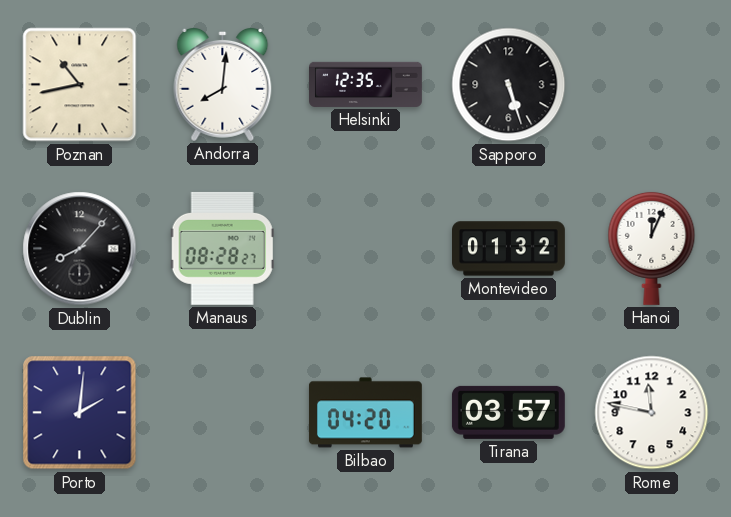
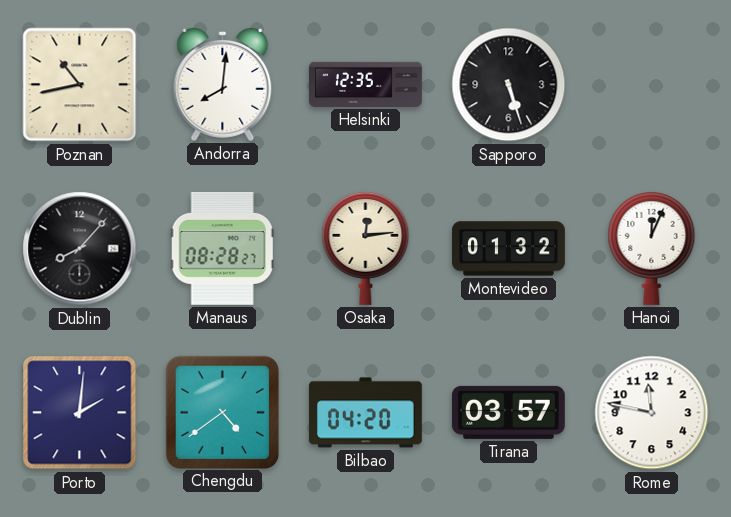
Osaka: none -> 12:14
Chengdu: none -> 4:39
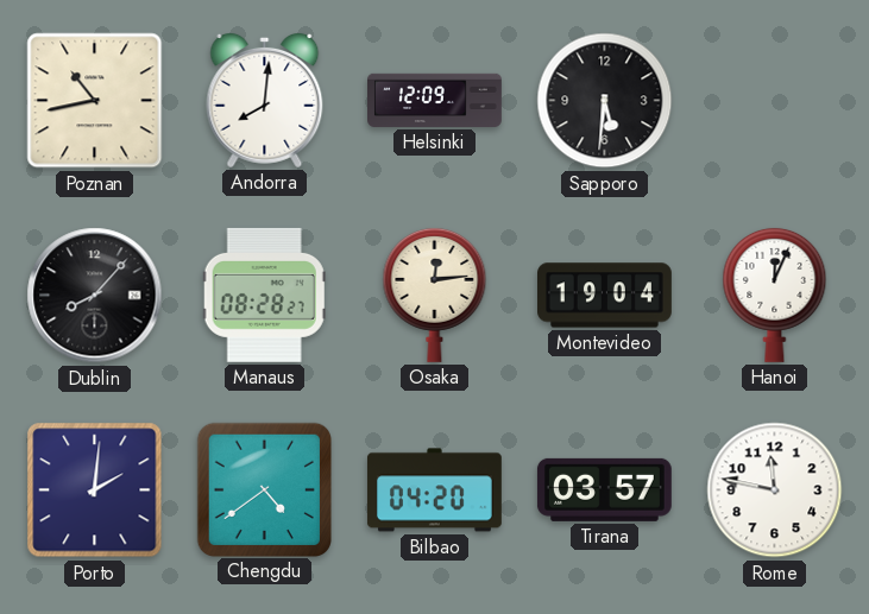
Helsinki: 12:35 -> 12:09
Sapporo: 5:27 -> 5:31
Montevideo: 01:32 -> 19:04
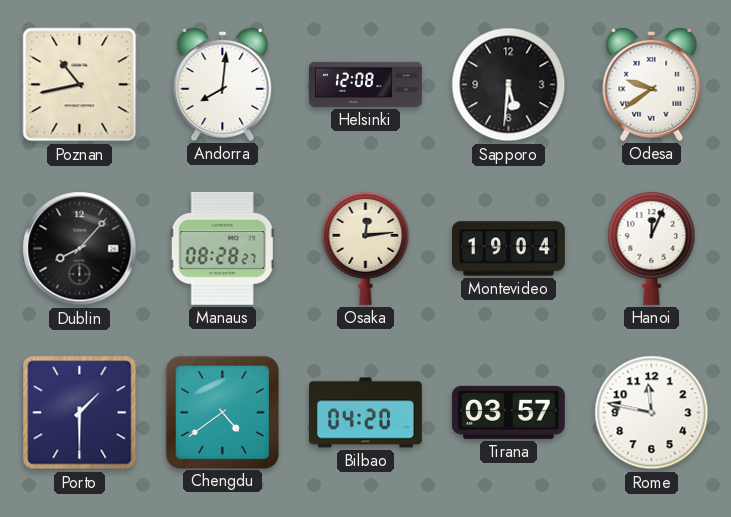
Helsinki: 12:09 -> 12:08
Odesa: none -> 9:39
Porto: 2:01 -> 1:30
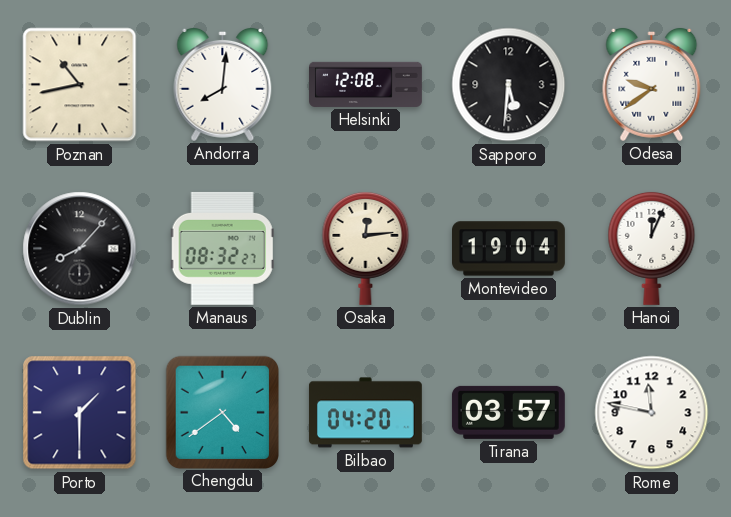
Manaus: 08:28 -> 08:32
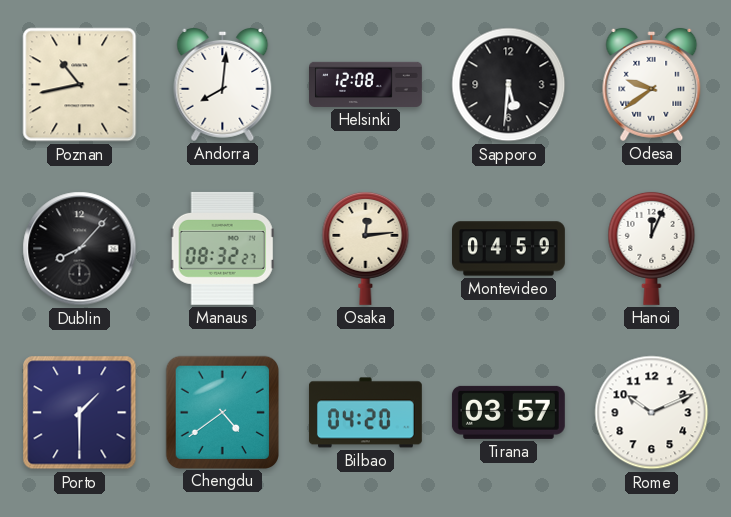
Montevideo: 19:04 -> 04:59
Rome: 11:47 -> 10:11
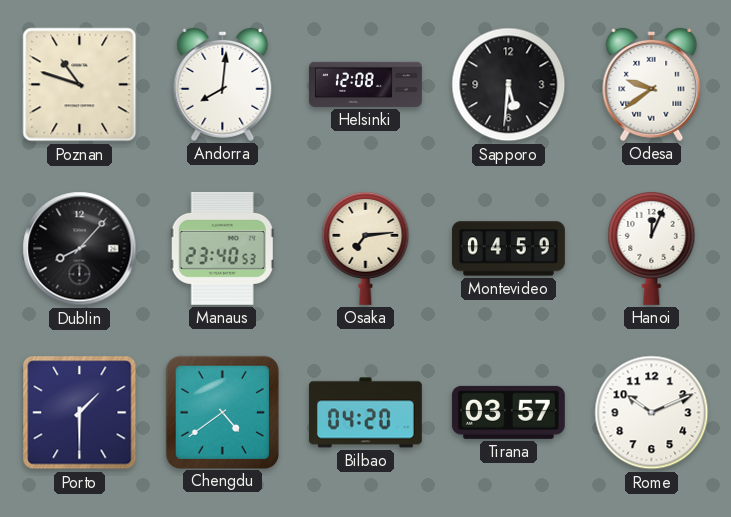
Poznan: 10:43 -> 10:48
Manaus: 08:32 -> 23:40
Osaka: 12:14 -> 7:14
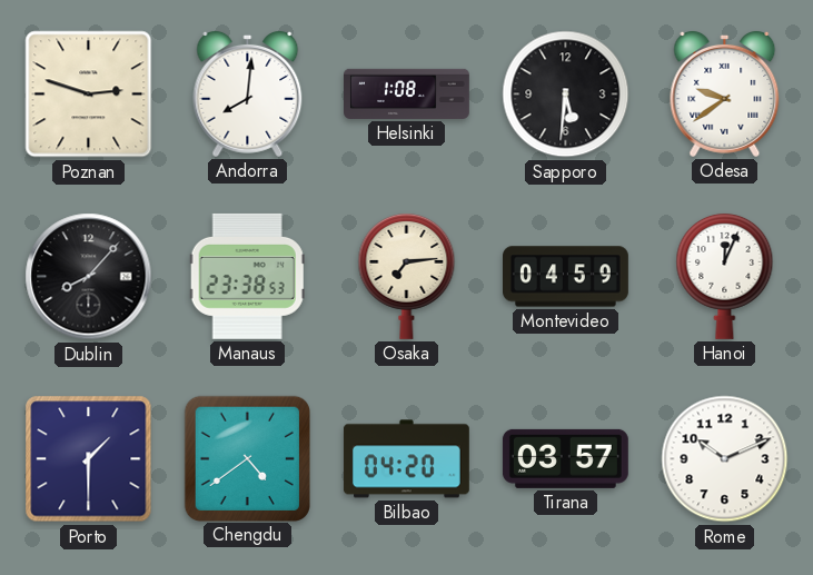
Poznan: 10:48 -> 2:48
Helsinki: 12:08 -> 1:08
Manaus: 23:40 -> 23:38
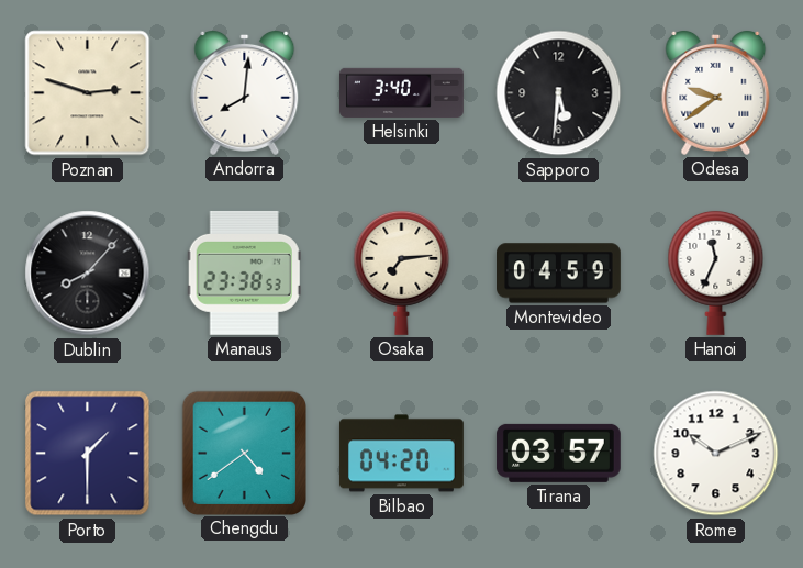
Helsinki: 1:08 -> 3:40
Hanoi: 12:04 -> 11:34
